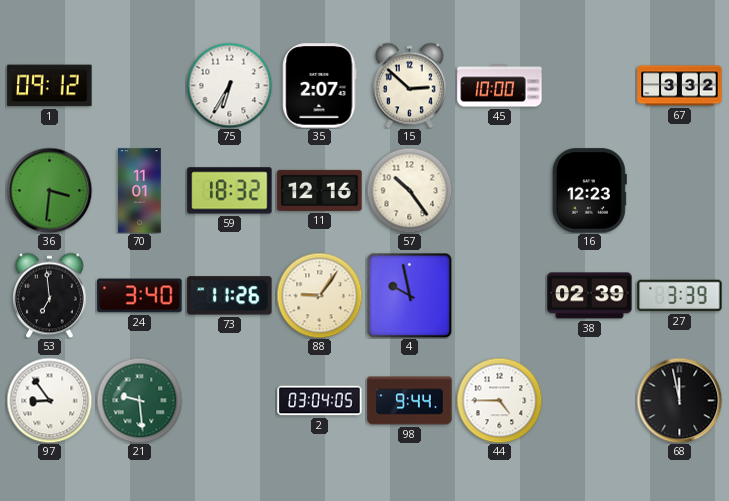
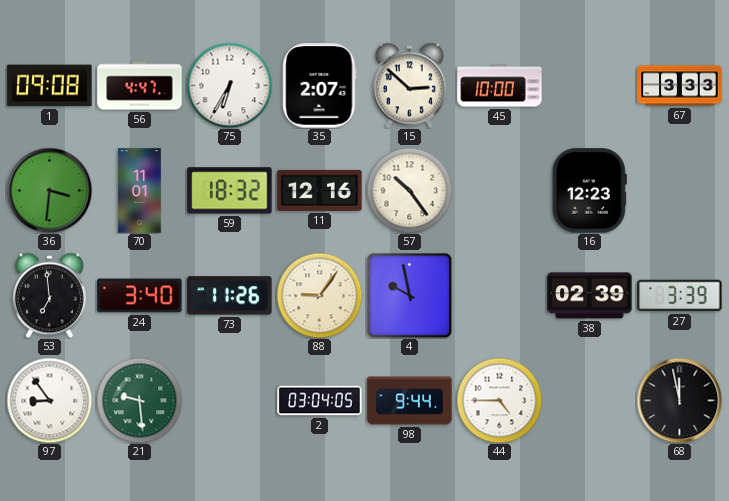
1: 09:12 -> 09:08
56: none -> 4:47
67: 3:32 -> 3:33
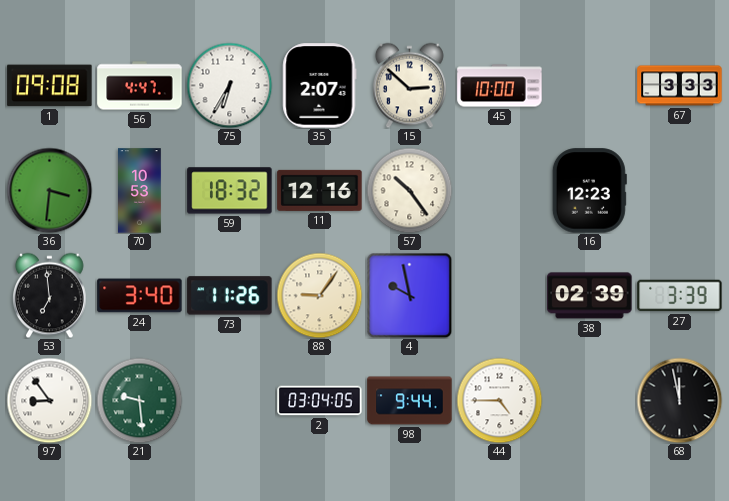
70: 11:01 -> 10:53
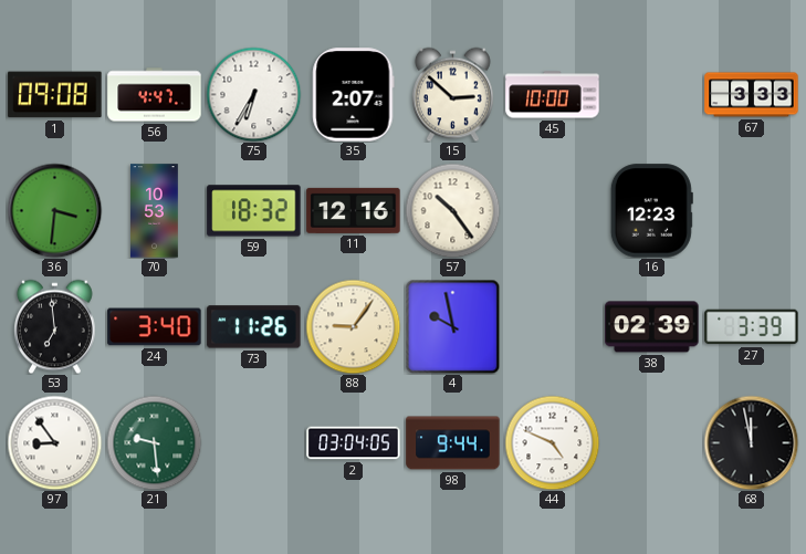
44: 4:45 -> 4:49
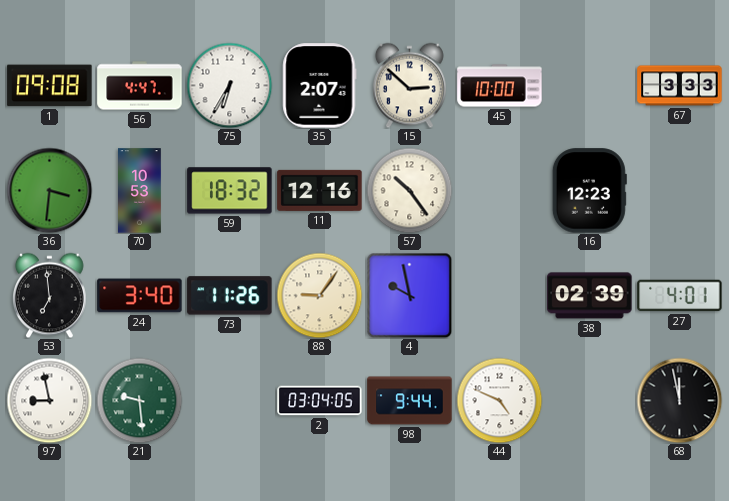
27: 3:39 -> 4:01
97: 8:54 -> 8:58
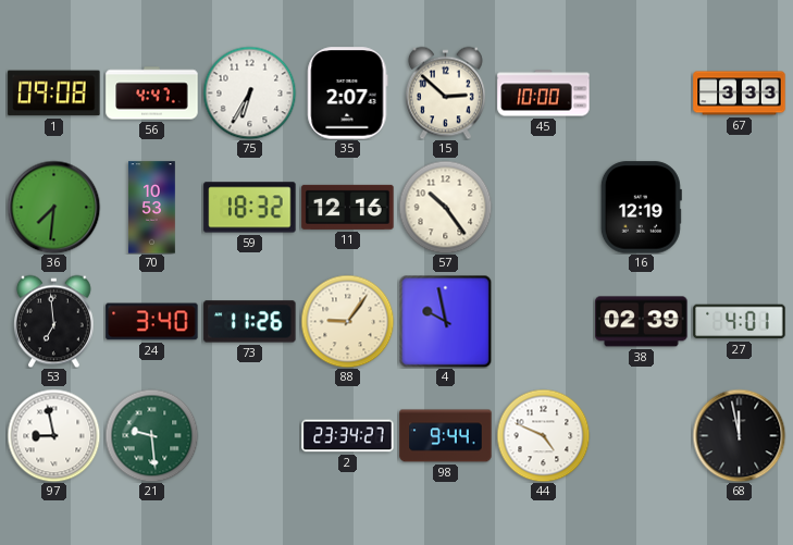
36: 3:31 -> 7:31
16: 12:23 -> 12:19
2: 03:04 -> 23:34
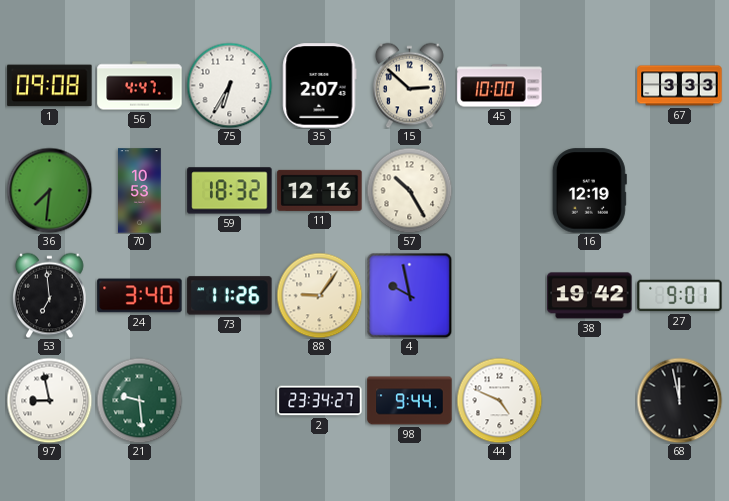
57: 10:24 -> 10:25
38: 02:39 -> 19:42
27: 4:01 -> 9:01
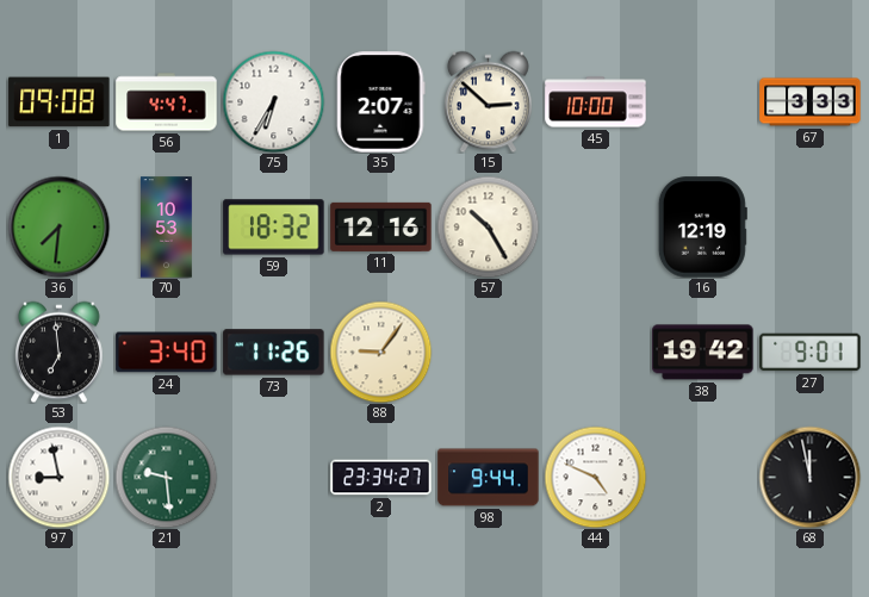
4: 9:58 -> none
